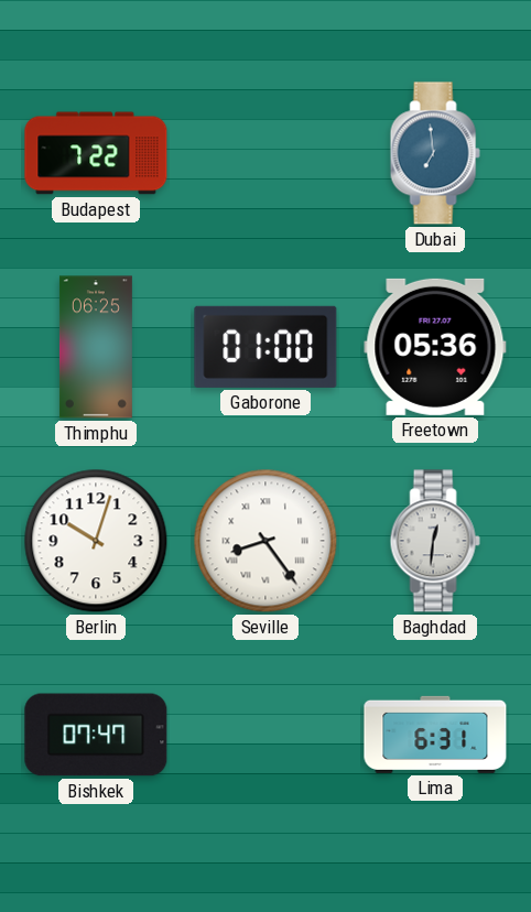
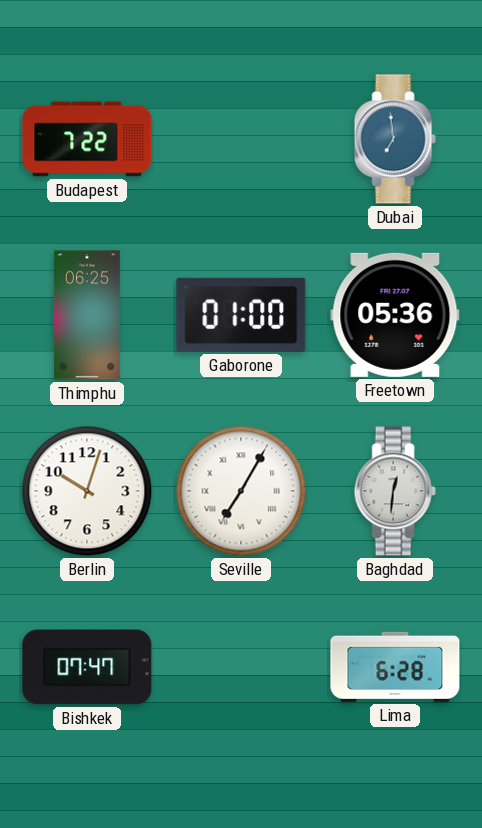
Seville: 8:24 -> 7:05
Lima: 6:31 -> 6:28
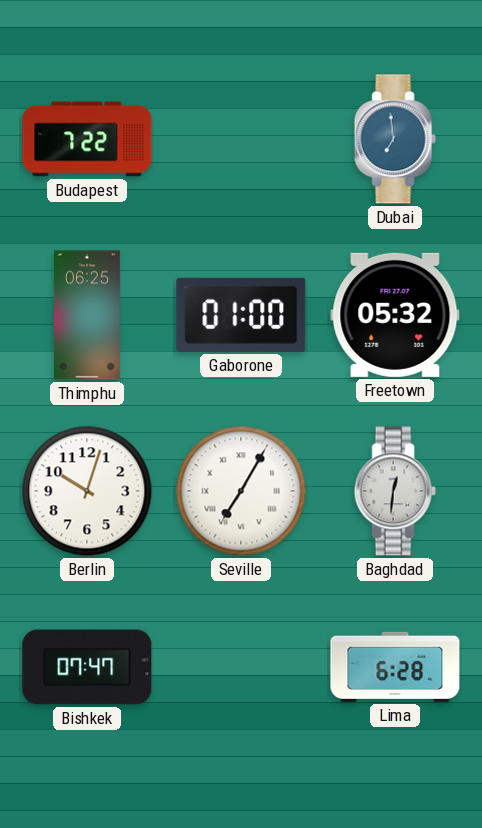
Freetown: 05:36 -> 05:32
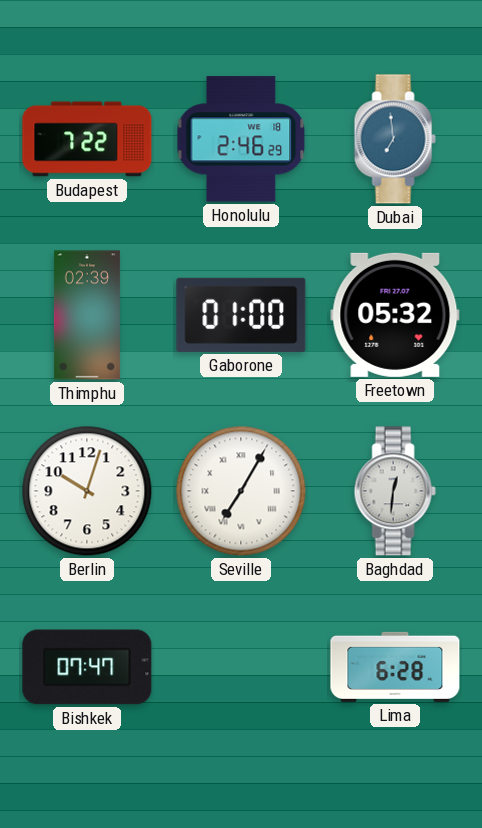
Honolulu: none -> 2:46
Thimphu: 06:25 -> 02:39
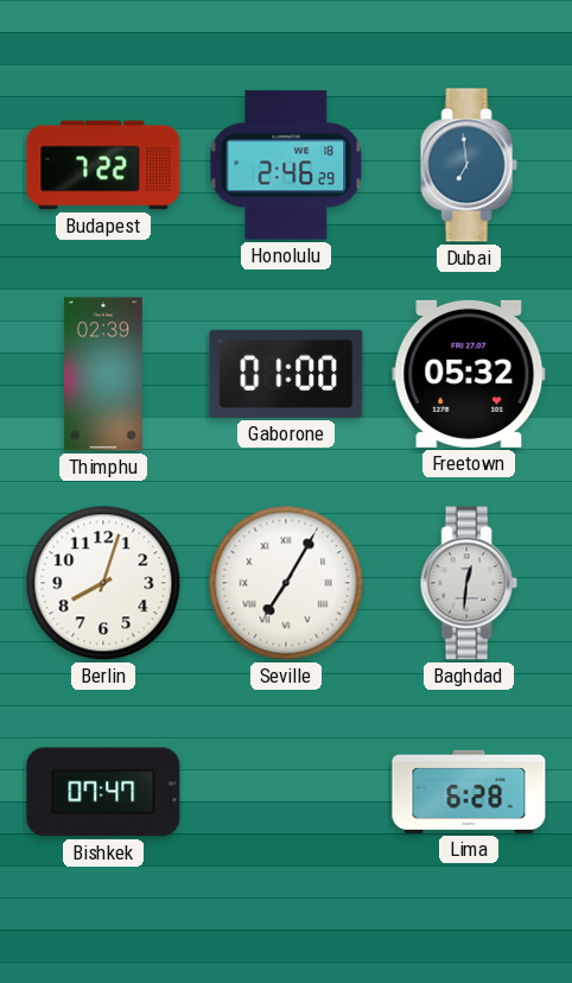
Berlin: 10:03 -> 8:03
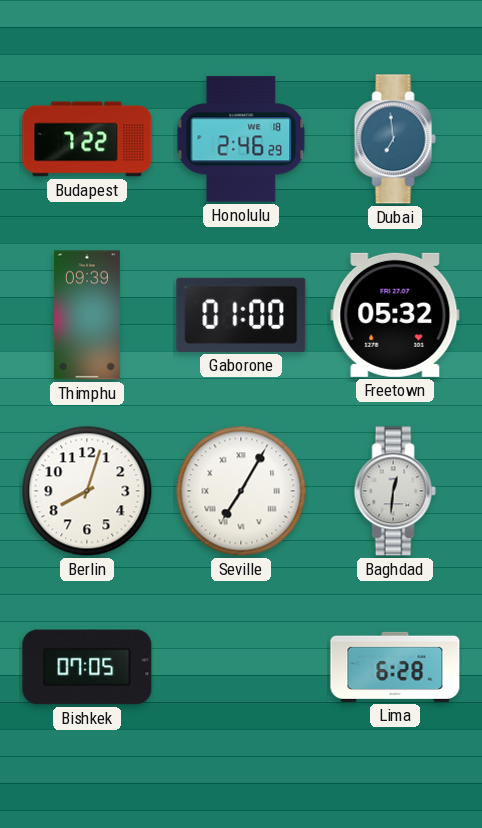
Thimphu: 02:39 -> 09:39
Bishkek: 07:47 -> 07:05
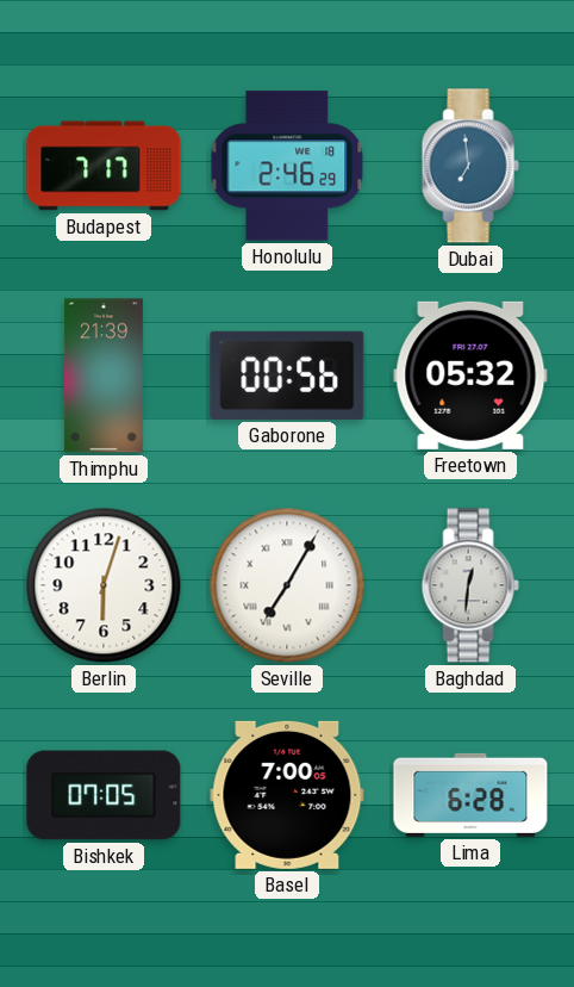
Budapest: 7:22 -> 7:17
Thimphu: 09:39 -> 21:39
Gaborone: 01:00 -> 00:56
Berlin: 8:03 -> 6:03
Basel: none -> 7:00
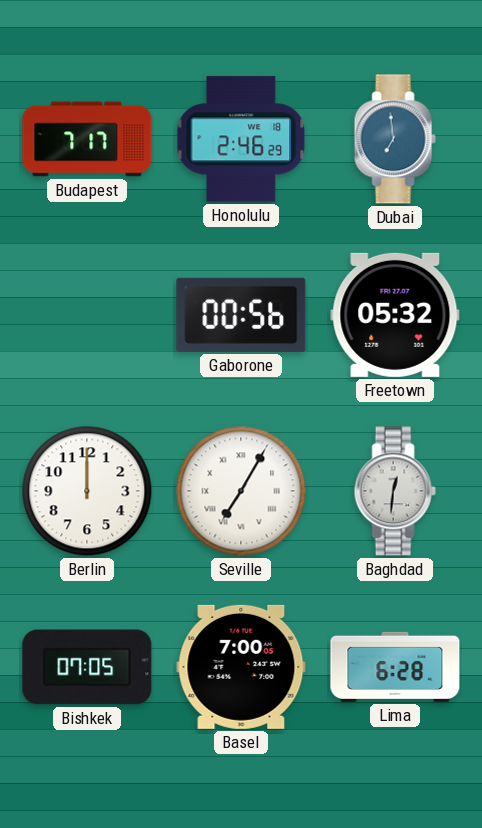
Thimphu: 21:39 -> none
Berlin: 6:03 -> 12:00
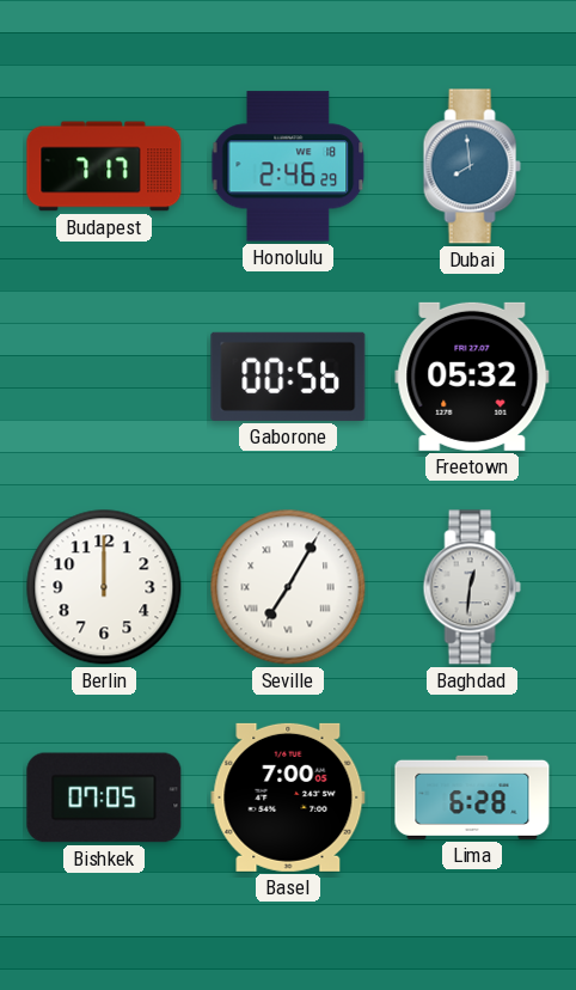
Dubai: 6:59 -> 7:59
